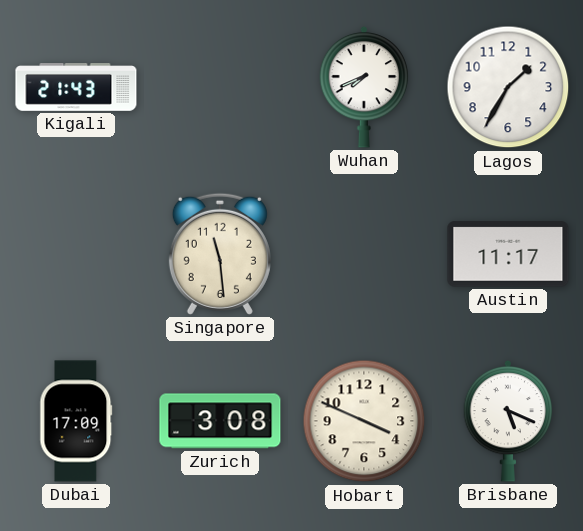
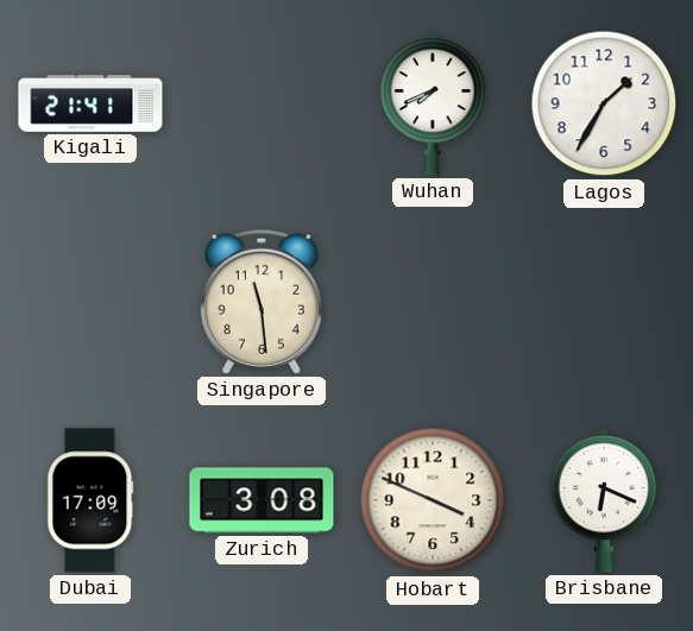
Kigali: 21:43 -> 21:41
Austin: 11:17 -> none
Brisbane: 5:19 -> 6:19
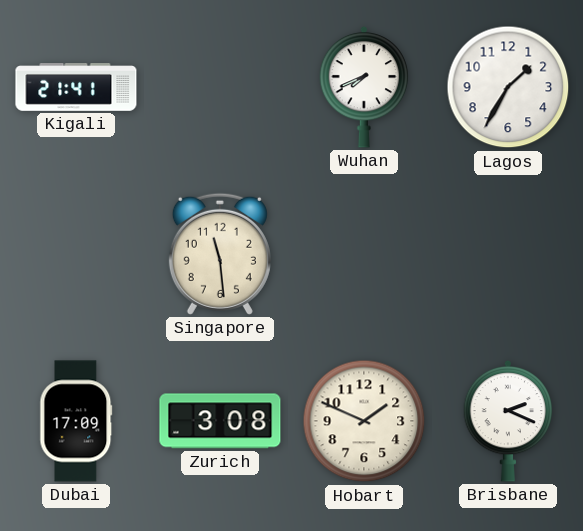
Hobart: 3:49 -> 1:49
Brisbane: 6:19 -> 2:19
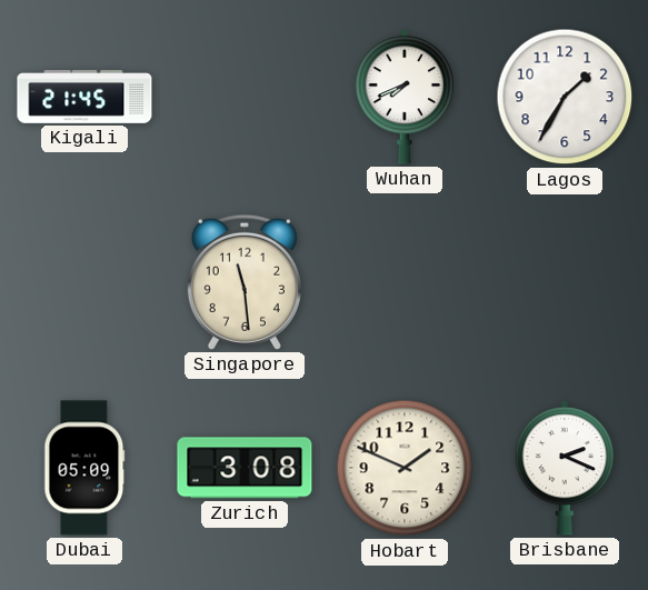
Kigali: 21:41 -> 21:45
Dubai: 17:09 -> 05:09
